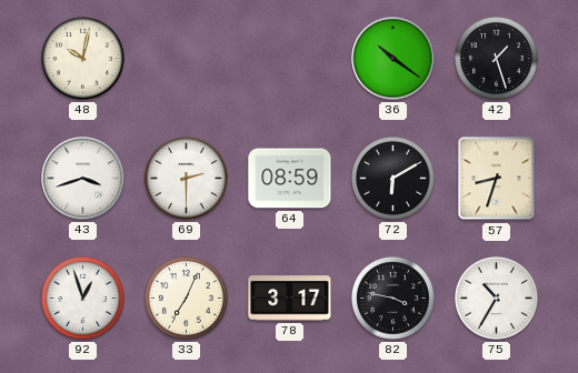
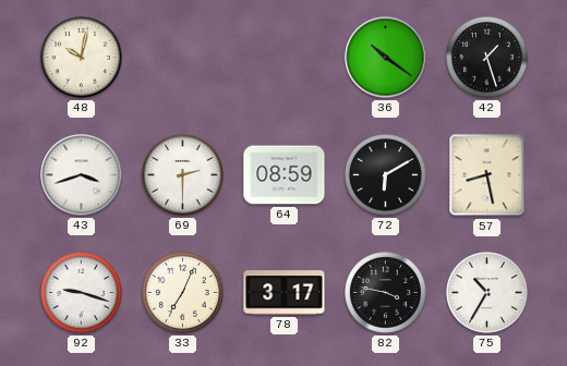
57: 8:33 -> 8:28
92: 12:57 -> 9:18
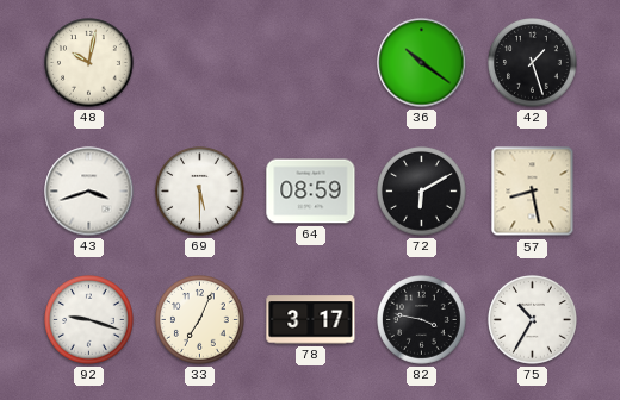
69: 2:30 -> 5:30
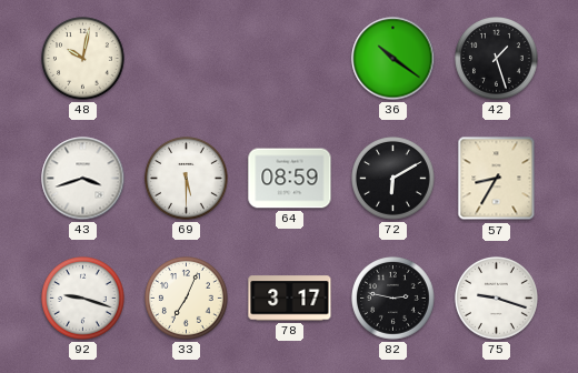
57: 8:28 -> 8:35
82: 3:47 -> 2:47
75: 10:35 -> 9:18
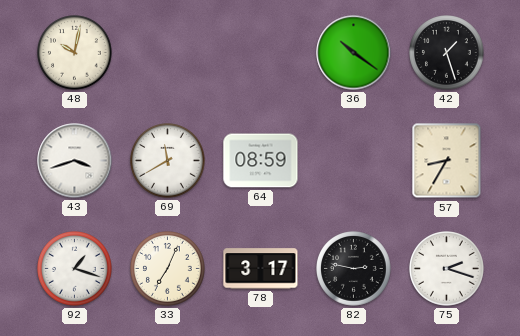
69: 5:30 -> 11:40
72: 6:10 -> none
92: 9:18 -> 1:18
75: 9:18 -> 2:18
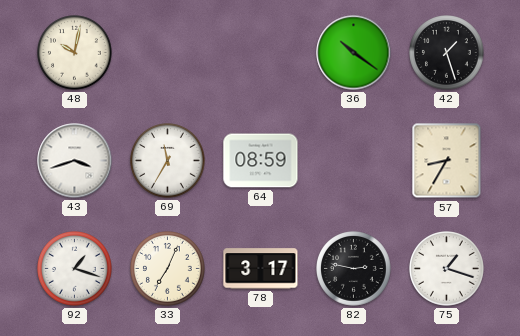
69: 11:40 -> 11:35
75: 2:18 -> 1:18
